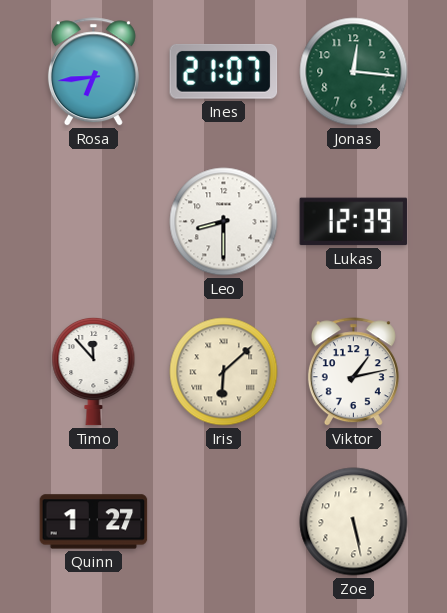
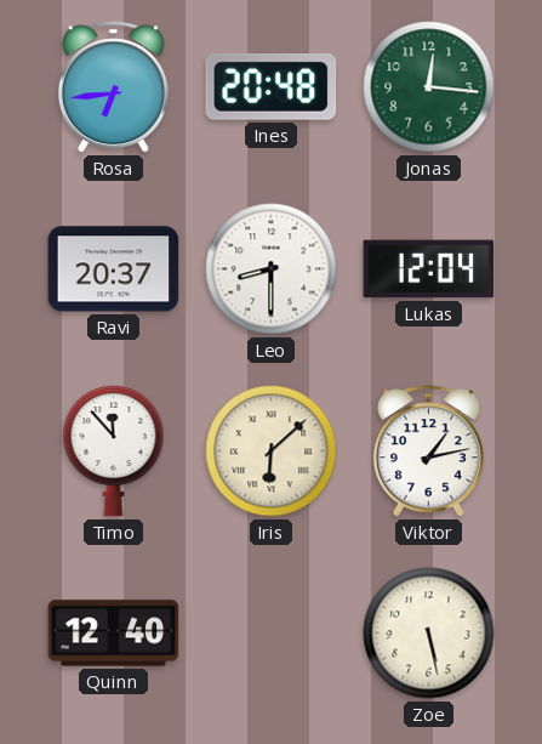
Ines: 21:07 -> 20:48
Ravi: none -> 20:37
Lukas: 12:39 -> 12:04
Quinn: 1:27 -> 12:40
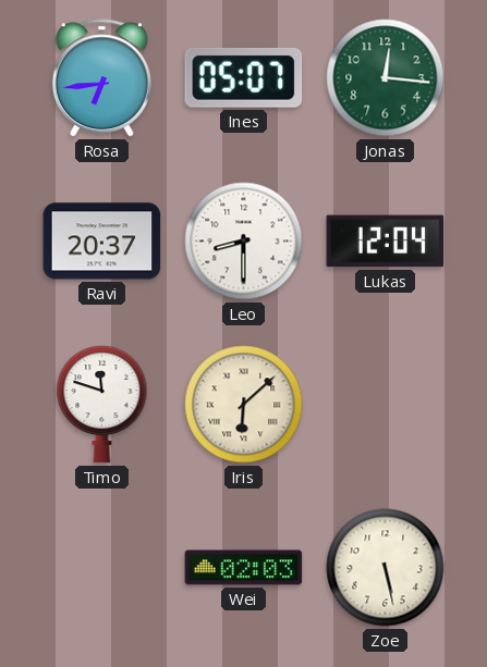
Ines: 20:48 -> 05:07
Timo: 11:53 -> 11:48
Viktor: 1:13 -> none
Quinn: 12:40 -> none
Wei: none -> 02:03
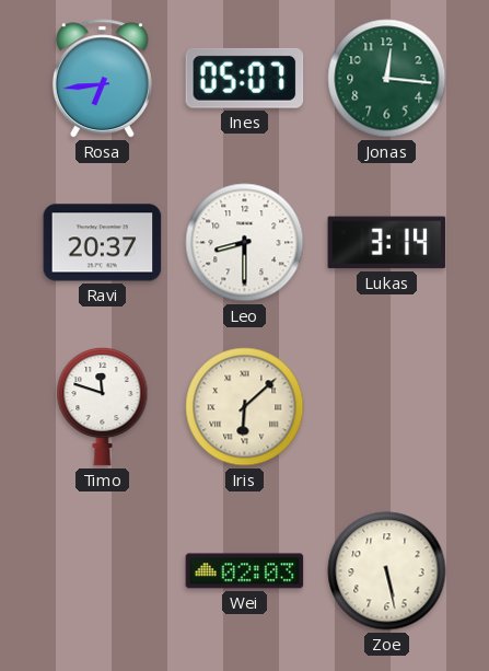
Lukas: 12:04 -> 3:14
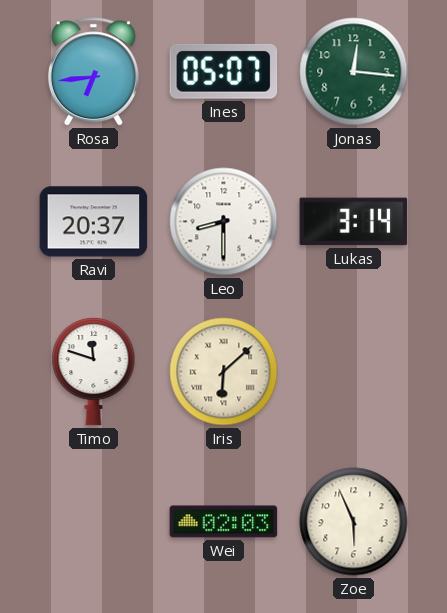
Zoe: 5:28 -> 5:56
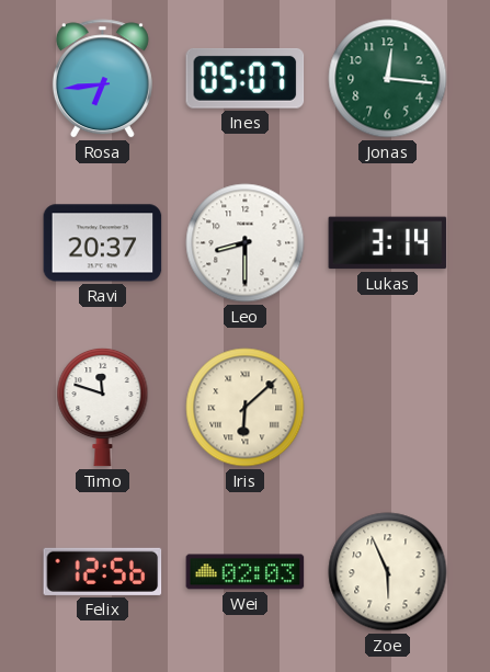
Felix: none -> 12:56
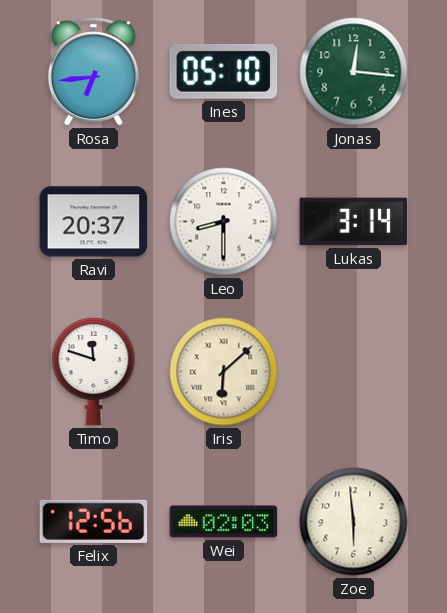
Ines: 05:07 -> 05:10
Zoe: 5:56 -> 5:59
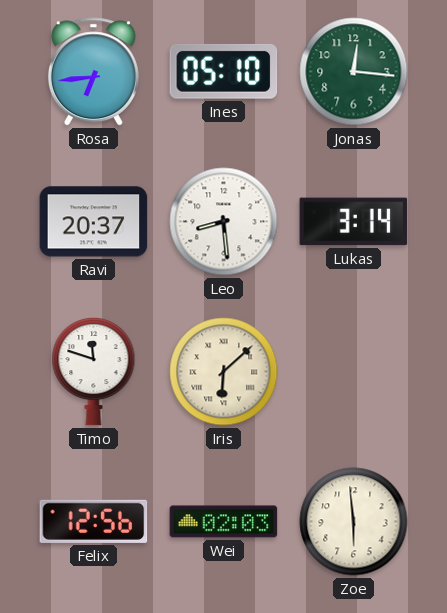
Leo: 8:30 -> 8:29
